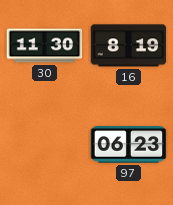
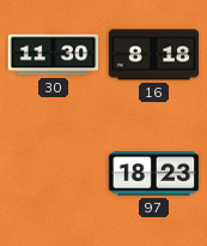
16: 8:19 -> 8:18
97: 06:23 -> 18:23
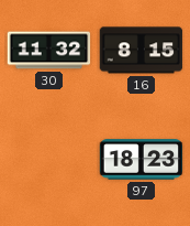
30: 11:30 -> 11:32
16: 8:18 -> 8:15
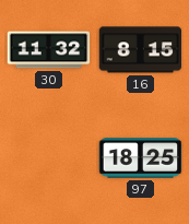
97: 18:23 -> 18:25
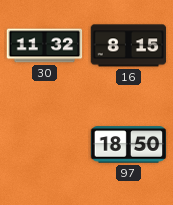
97: 18:25 -> 18:50
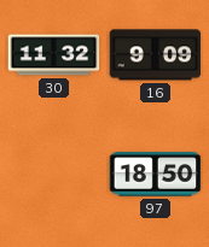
16: 8:15 -> 9:09
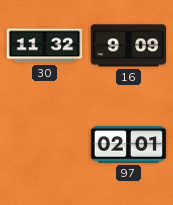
97: 18:50 -> 02:01
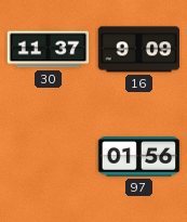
30: 11:32 -> 11:37
97: 02:01 -> 01:56
